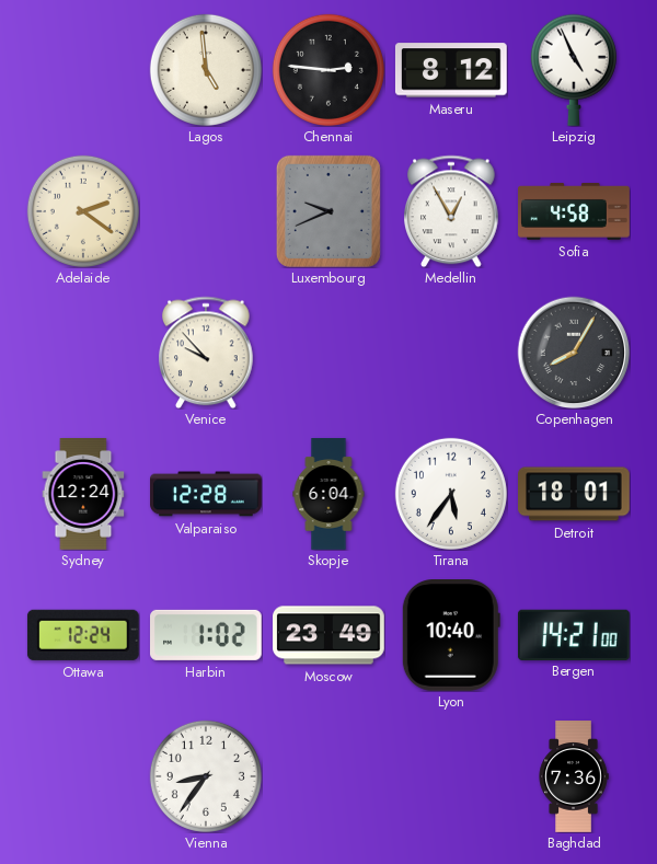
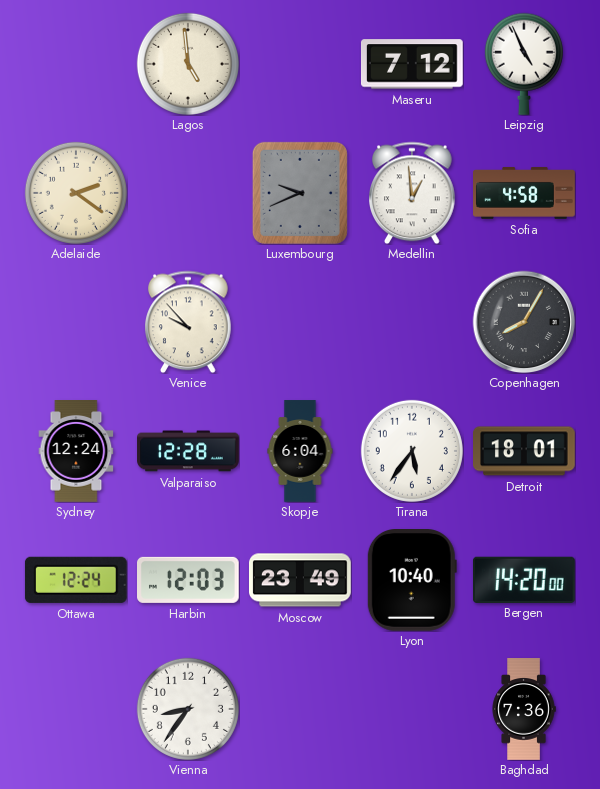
Chennai: 2:46 -> none
Maseru: 8:12 -> 7:12
Medellin: 12:55 -> 12:59
Harbin: 1:02 -> 12:03
Bergen: 14:21 -> 14:20
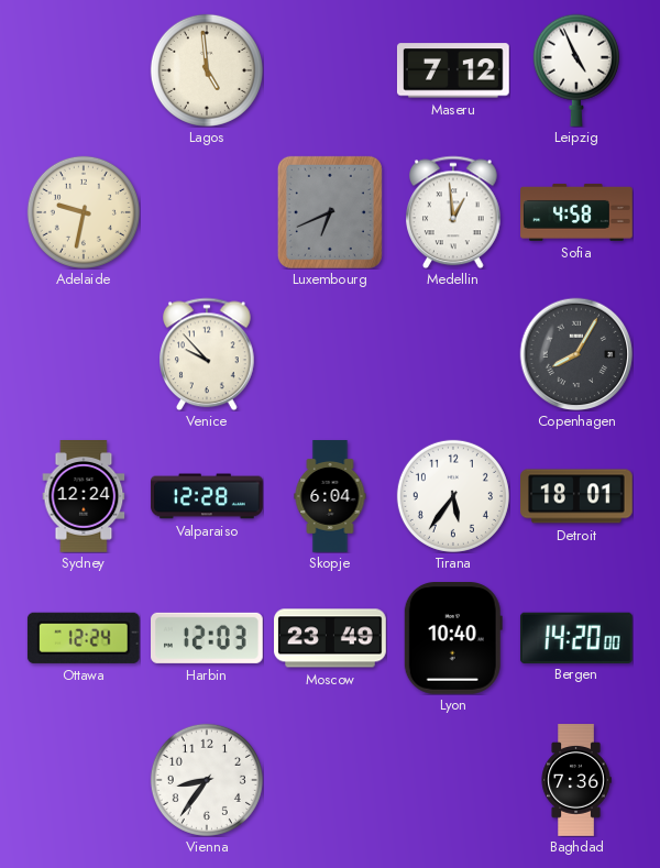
Adelaide: 2:21 -> 9:32
Luxembourg: 9:41 -> 6:41
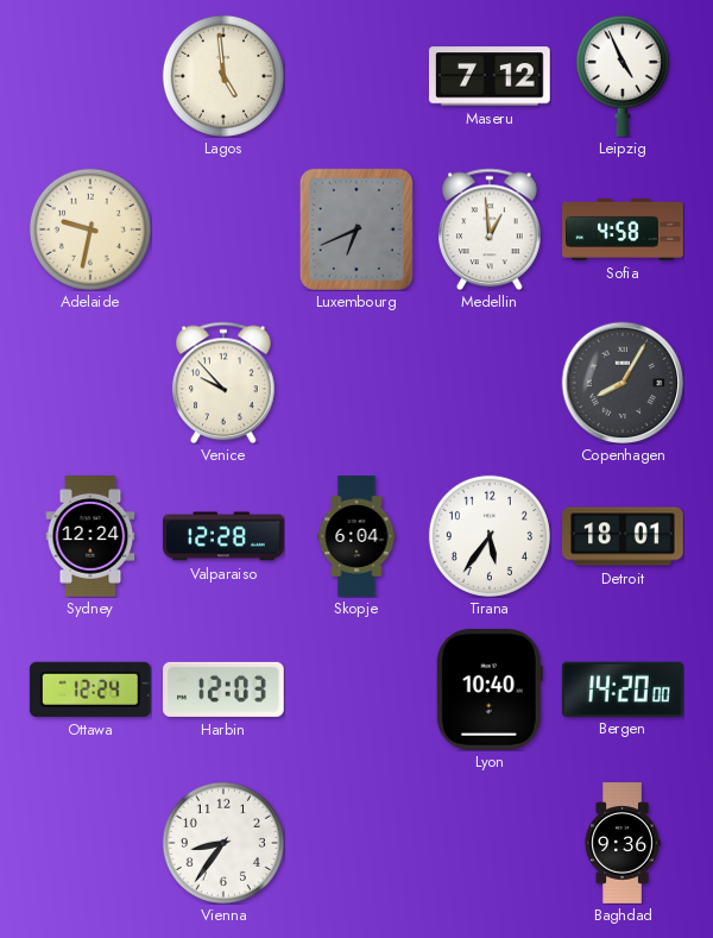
Moscow: 23:49 -> none
Baghdad: 7:36 -> 9:36
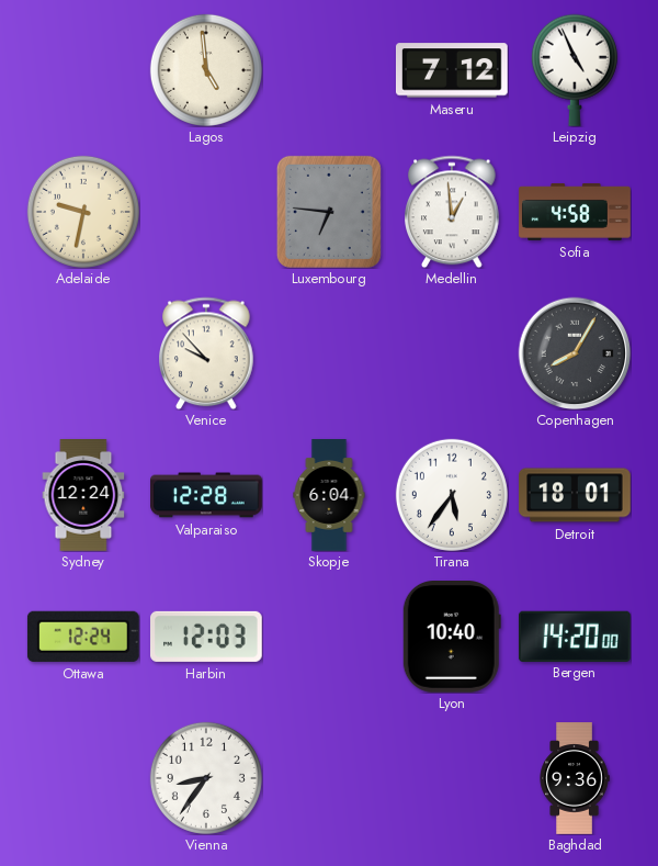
Luxembourg: 6:41 -> 6:46
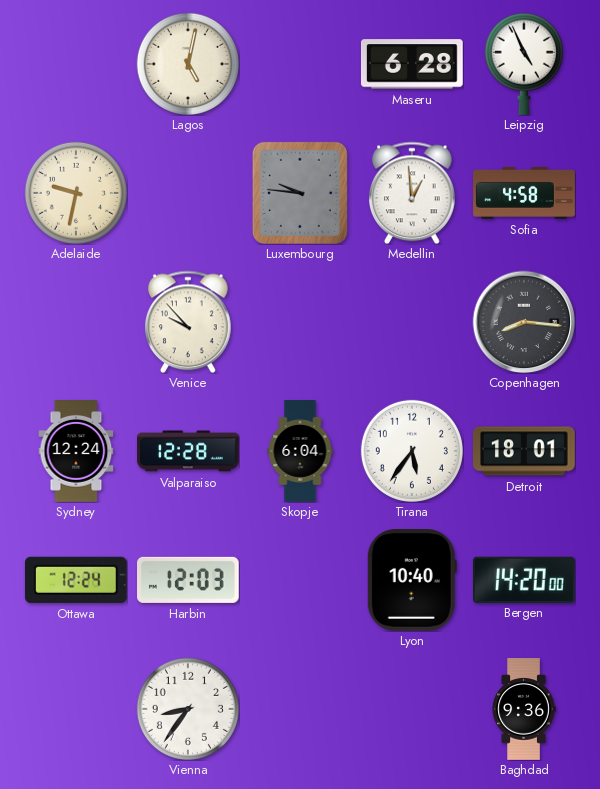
Lagos: 4:59 -> 5:02
Maseru: 7:12 -> 6:28
Luxembourg: 6:46 -> 9:46
Copenhagen: 8:05 -> 8:16
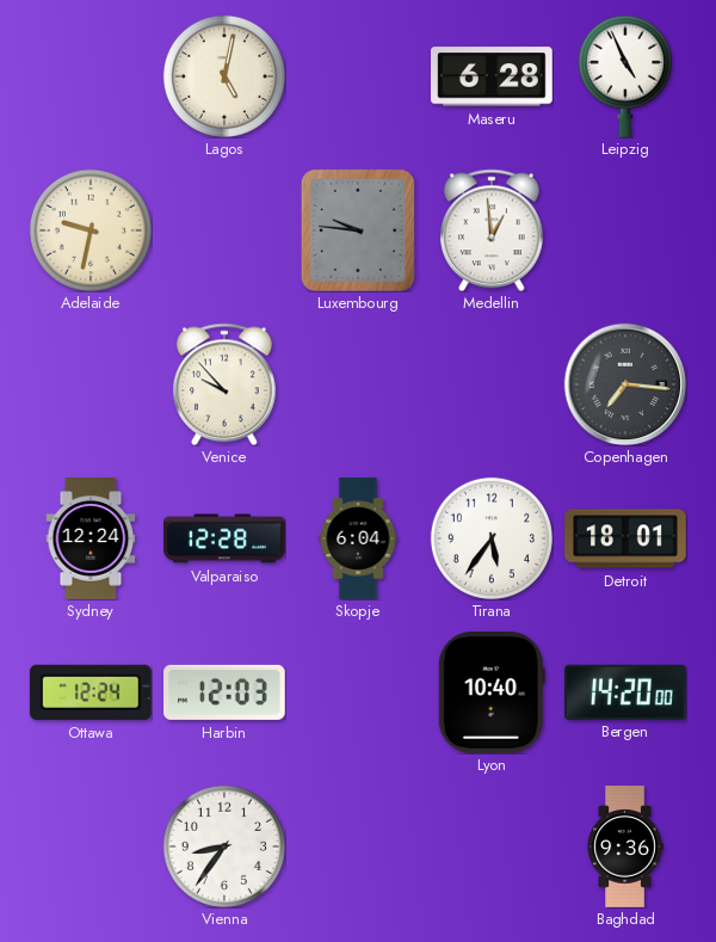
Sofia: 4:58 -> none
Copenhagen: 8:16 -> 7:16
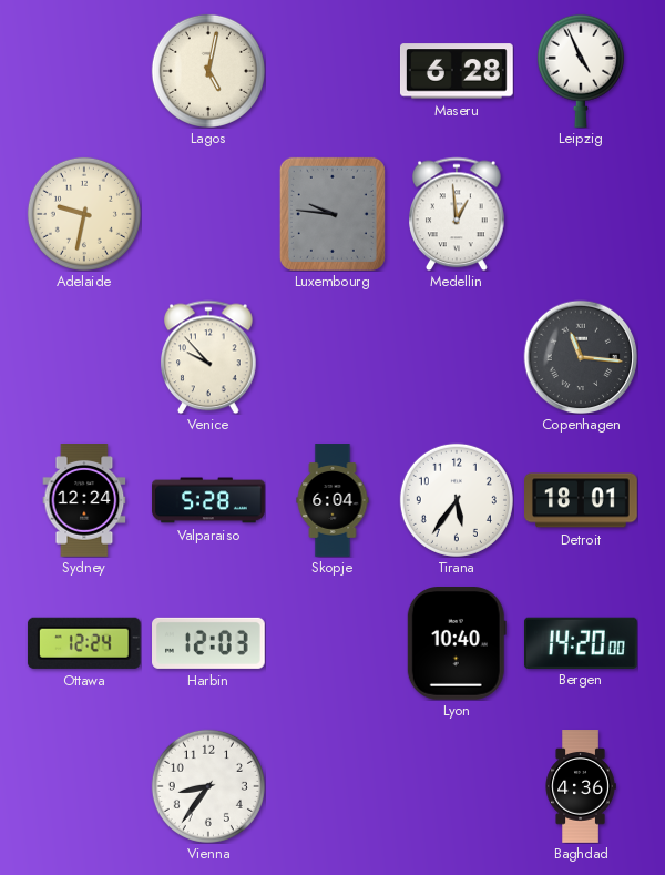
Copenhagen: 7:16 -> 11:16
Valparaiso: 12:28 -> 5:28
Baghdad: 9:36 -> 4:36
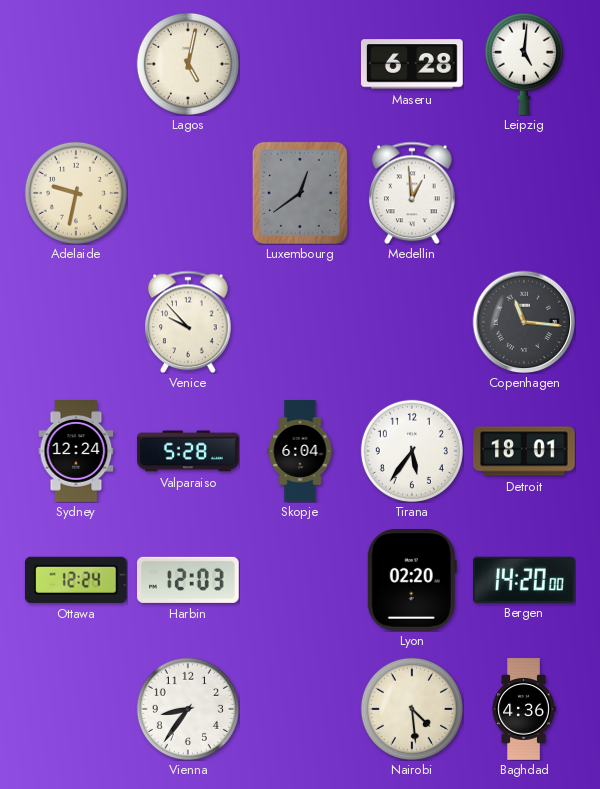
Leipzig: 4:56 -> 5:01
Luxembourg: 9:46 -> 12:39
Lyon: 10:40 -> 02:20
Nairobi: none -> 4:29
